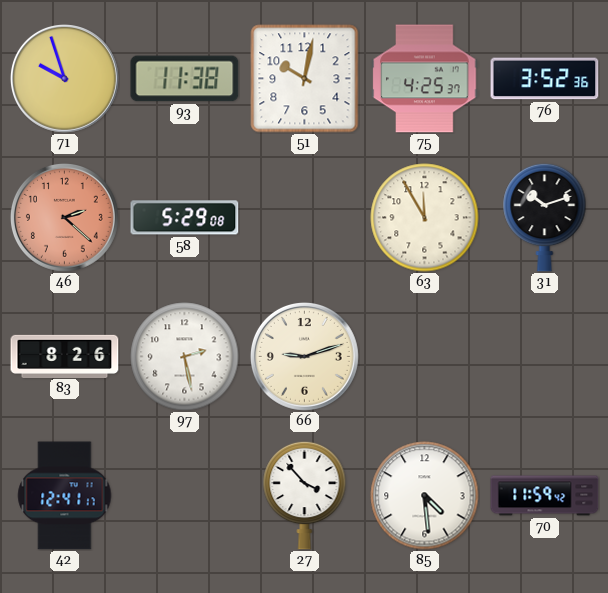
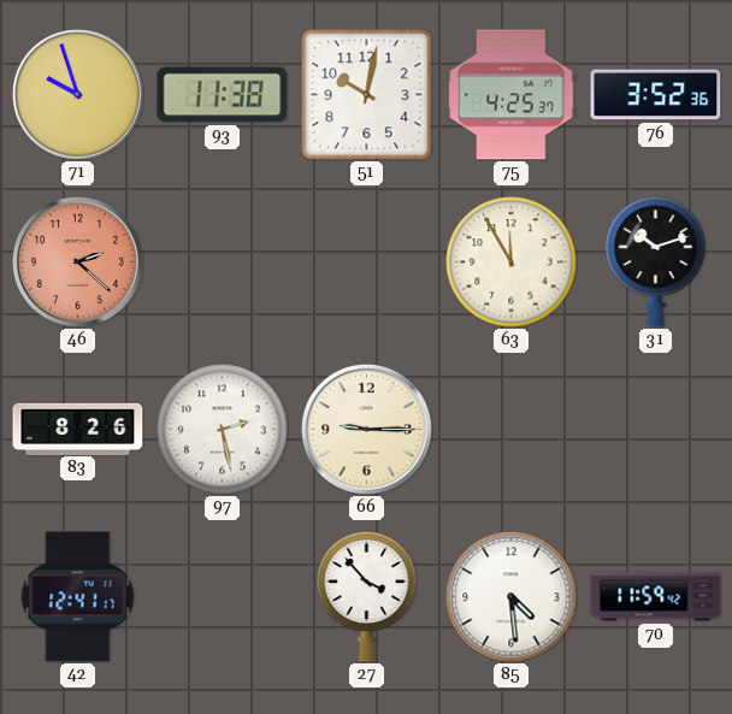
58: 5:29 -> none
66: 9:12 -> 9:15
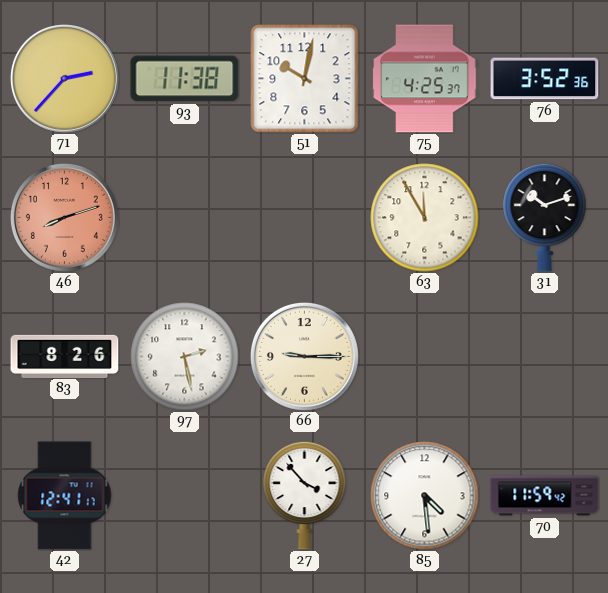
71: 9:57 -> 2:37
46: 2:22 -> 8:12
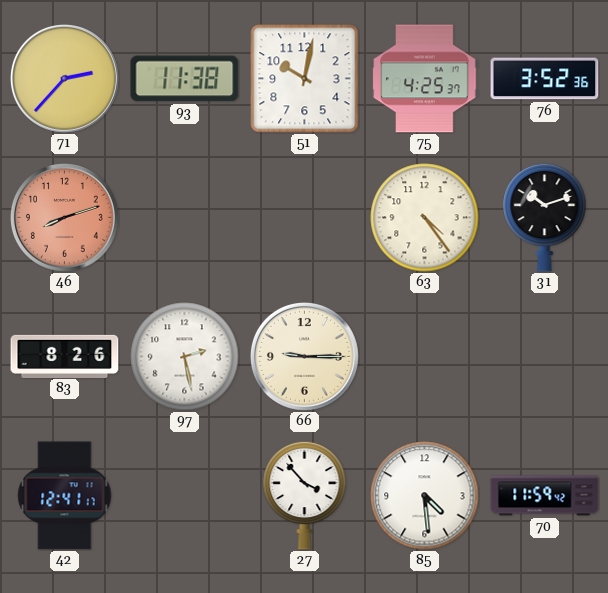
63: 11:55 -> 4:24
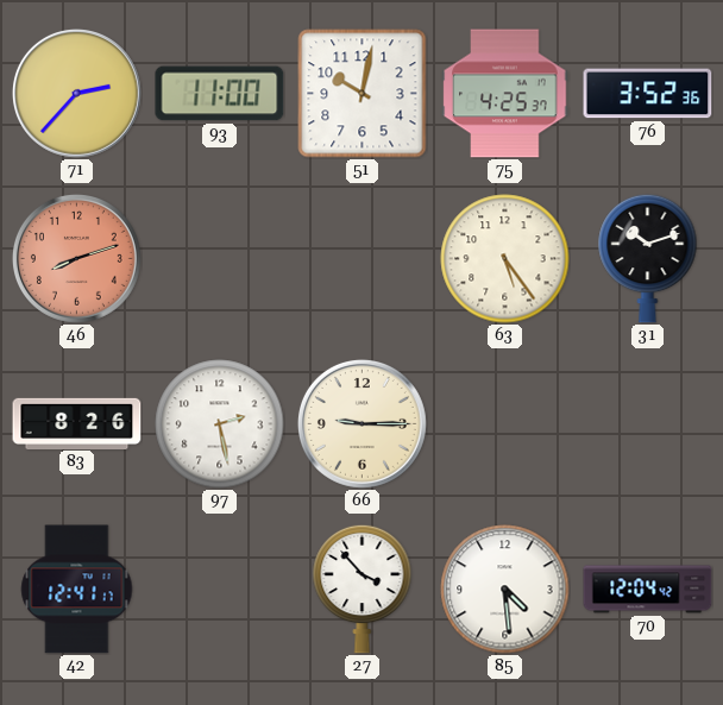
93: 11:38 -> 11:00
63: 4:24 -> 5:24
70: 11:59 -> 12:04
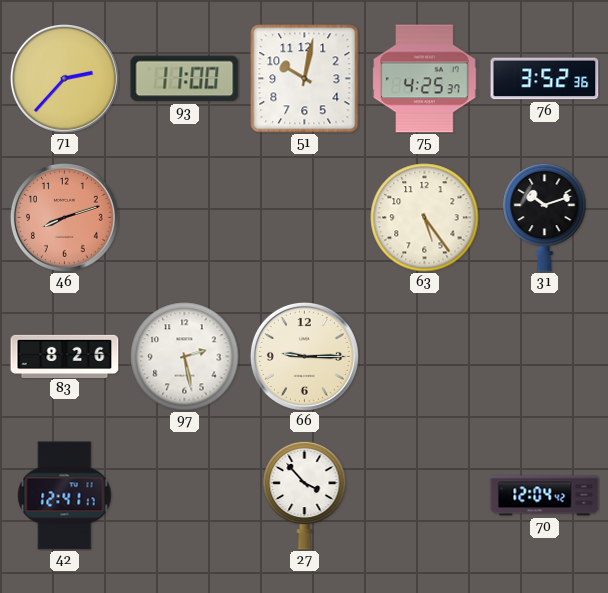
85: 4:29 -> none
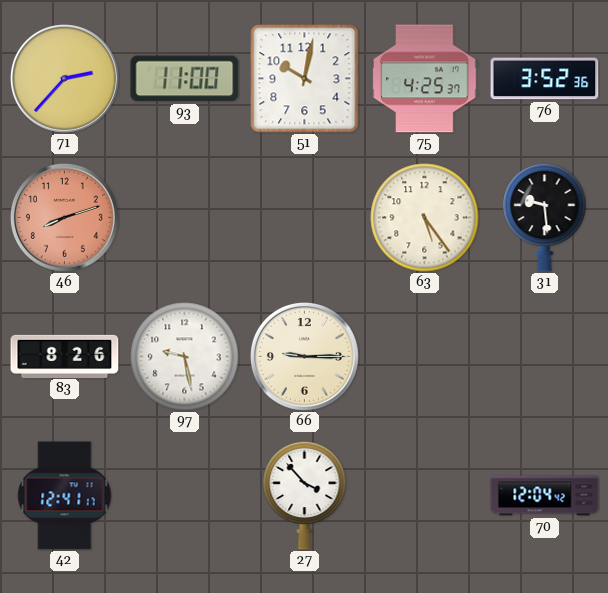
31: 10:12 -> 9:29
97: 2:28 -> 9:28
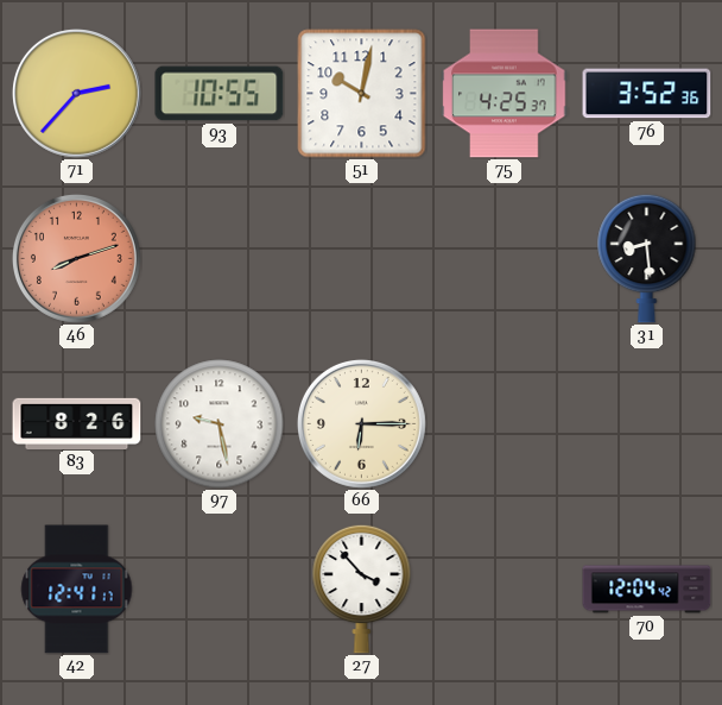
93: 11:00 -> 10:55
63: 5:24 -> none
31: 9:29 -> 8:29
66: 9:15 -> 6:15
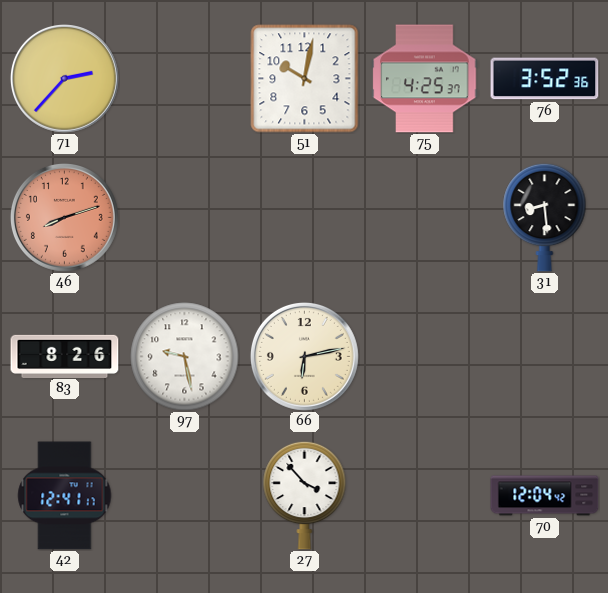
93: 10:55 -> none
66: 6:15 -> 6:13
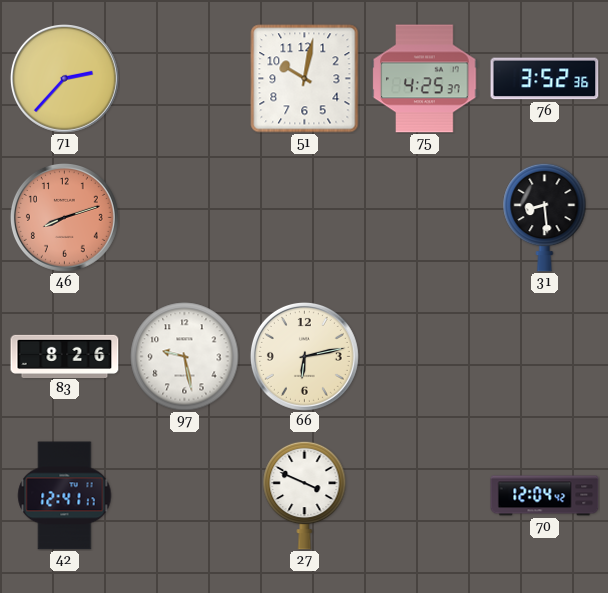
27: 3:53 -> 3:49
